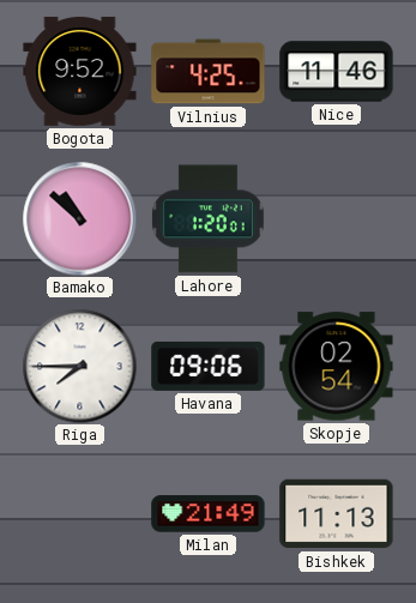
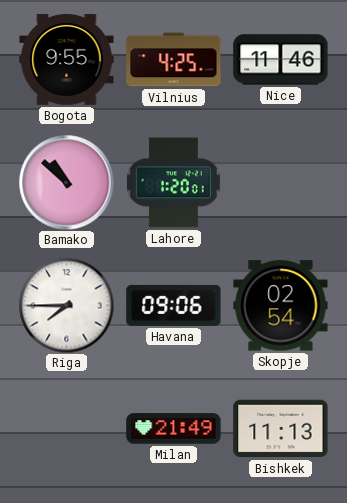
Bogota: 9:52 -> 9:55
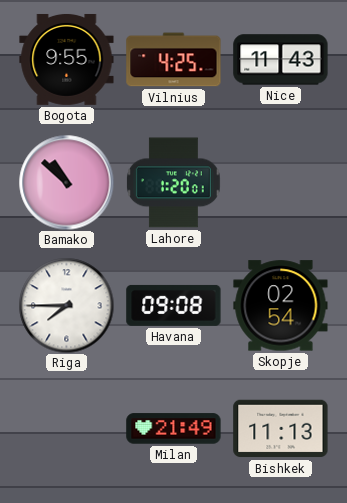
Nice: 11:46 -> 11:43
Havana: 09:06 -> 09:08
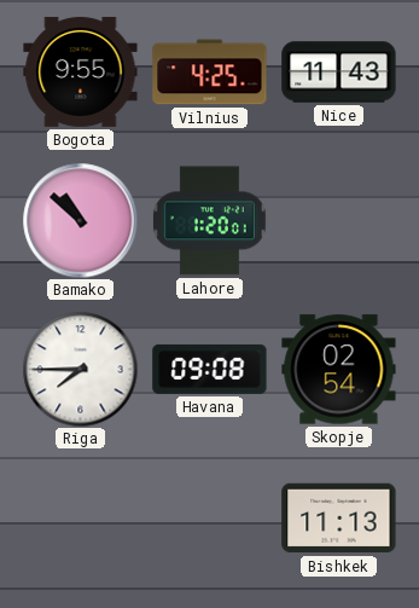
Milan: 21:49 -> none
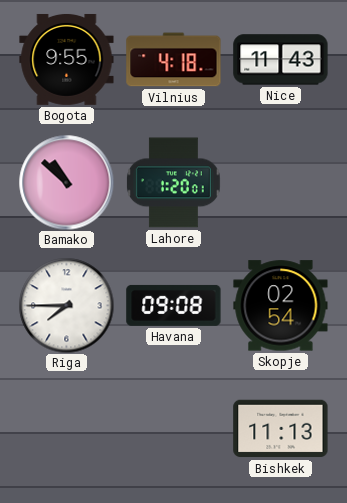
Vilnius: 4:25 -> 4:18
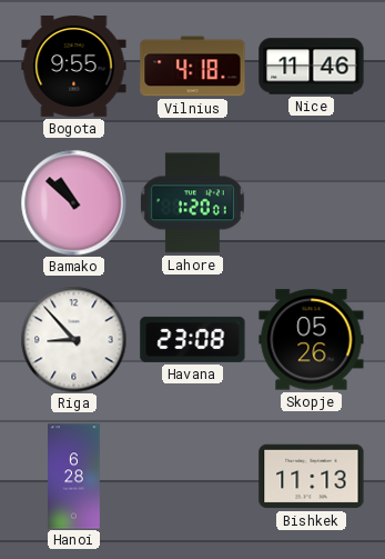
Nice: 11:43 -> 11:46
Riga: 7:45 -> 8:53
Havana: 09:08 -> 23:08
Skopje: 02:54 -> 05:26
Hanoi: none -> 6:28
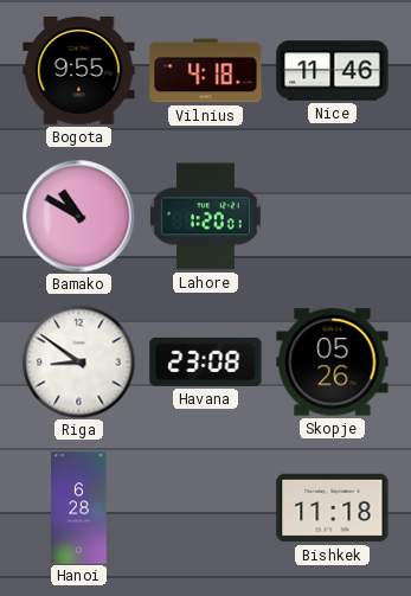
Bamako: 10:52 -> 10:50
Riga: 8:53 -> 8:51
Bishkek: 11:13 -> 11:18
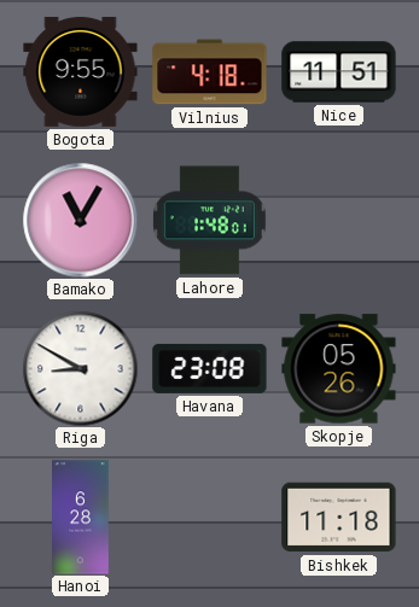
Nice: 11:46 -> 11:51
Bamako: 10:50 -> 11:05
Lahore: 1:20 -> 1:48
Riga: 8:51 -> 8:50
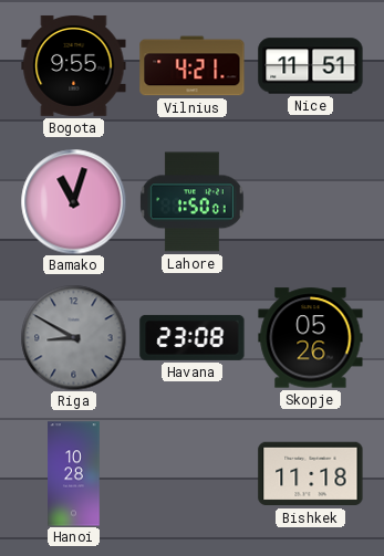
Vilnius: 4:18 -> 4:21
Bamako: 11:05 -> 11:03
Lahore: 1:48 -> 1:50
Riga dial: white -> grey
Hanoi: 6:28 -> 10:28
